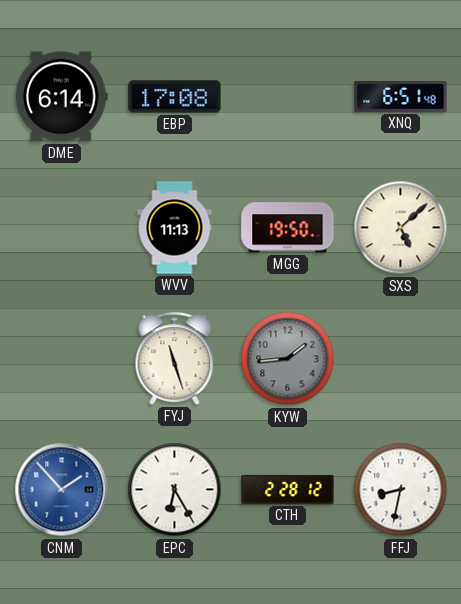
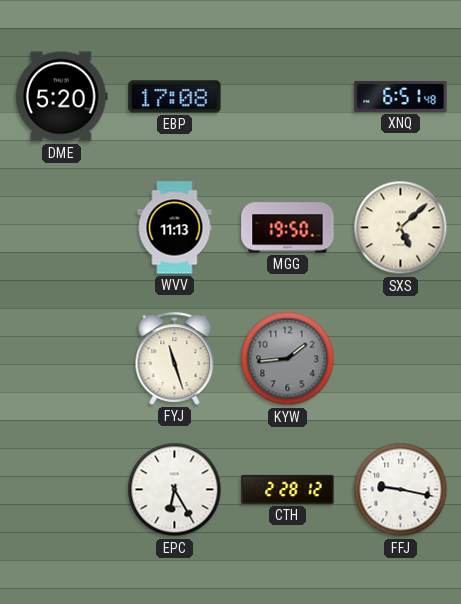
DME: 6:14 -> 5:20
CNM: 1:53 -> none
FFJ: 8:32 -> 9:17
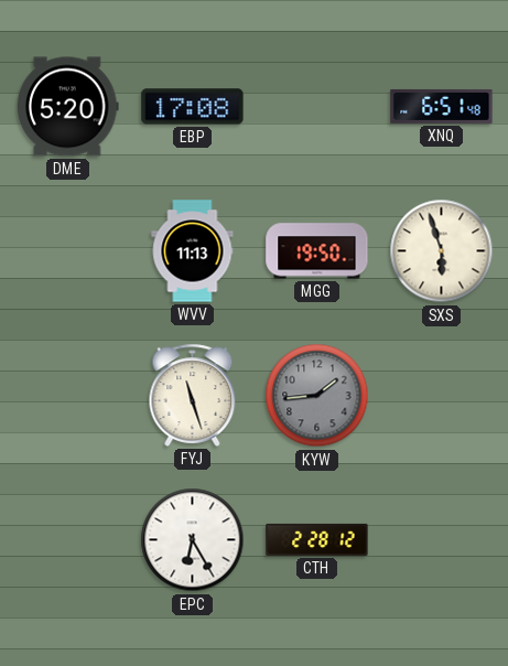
SXS: 5:08 -> 5:57
FFJ: 9:17 -> none
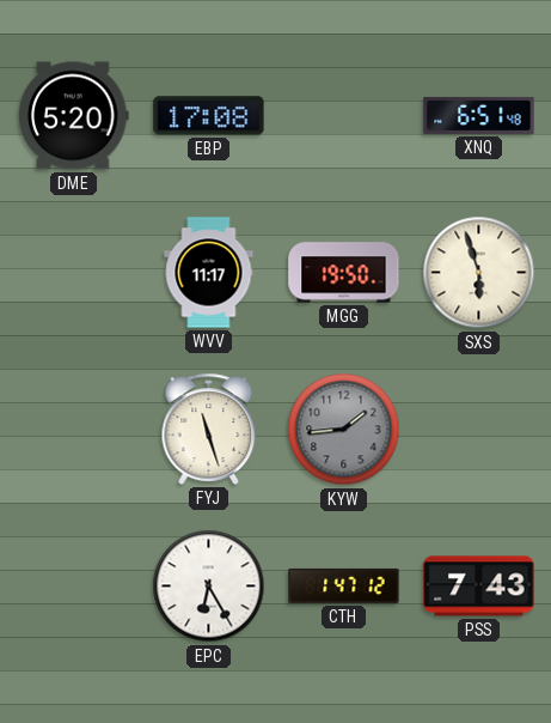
WVV: 11:13 -> 11:17
CTH: 2:28 -> 1:47
PSS: none -> 7:43
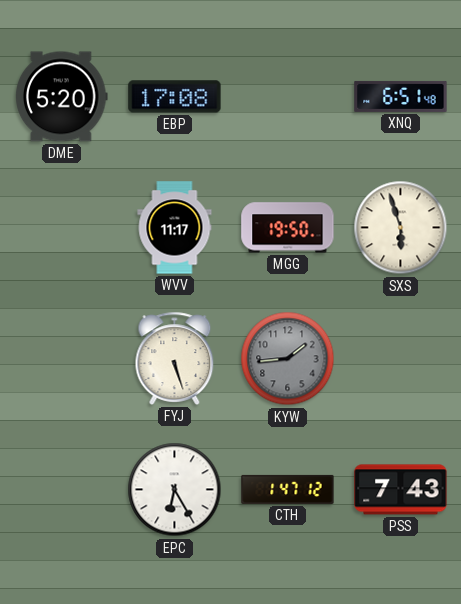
FYJ: 11:27 -> 5:27
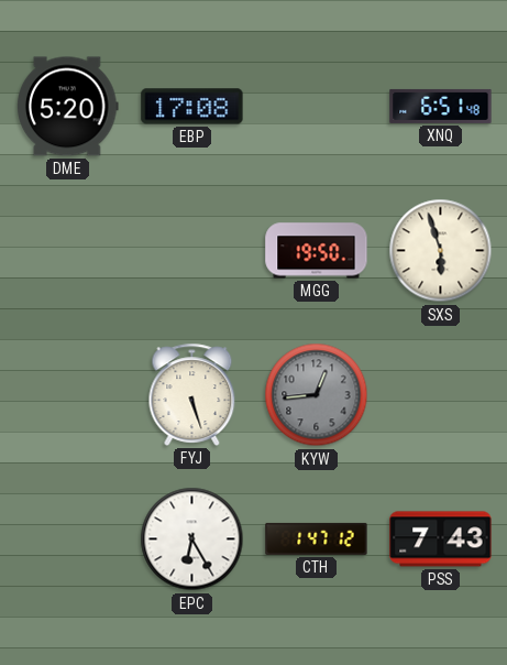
WVV: 11:17 -> none
KYW: 1:44 -> 12:44
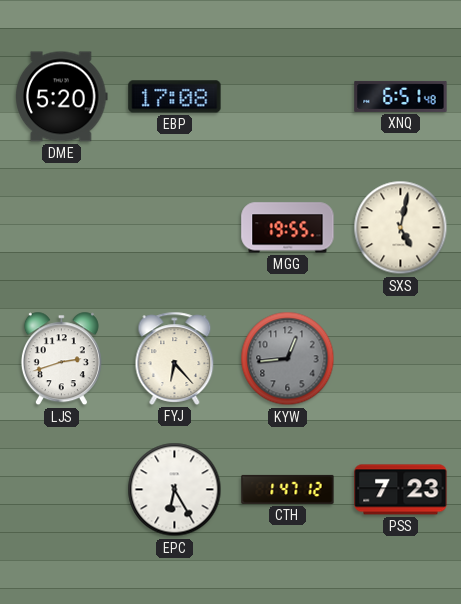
MGG: 19:50 -> 19:55
SXS: 5:57 -> 5:02
LJS: none -> 2:42
FYJ: 5:27 -> 6:23
PSS: 7:43 -> 7:23
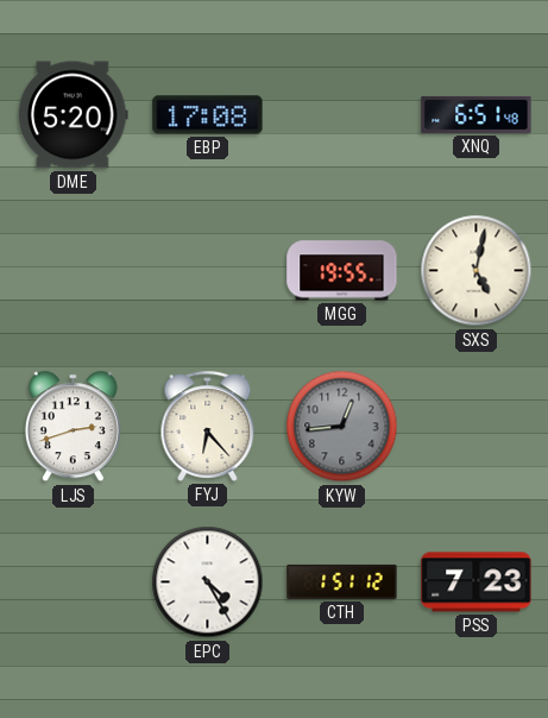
EPC: 6:25 -> 4:25
CTH: 1:47 -> 1:51
